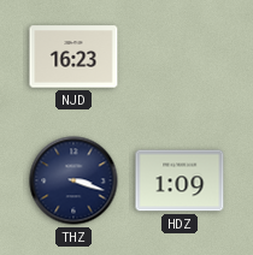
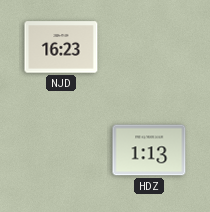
THZ: 3:18 -> none
HDZ: 1:09 -> 1:13
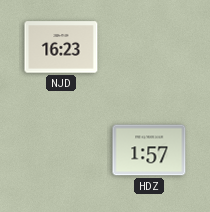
HDZ: 1:13 -> 1:57
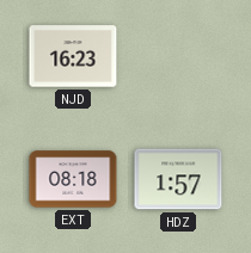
EXT: none -> 08:18
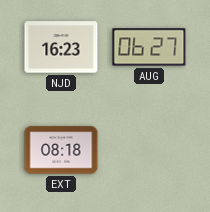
AUG: none -> 06:27
HDZ: 1:57 -> none
